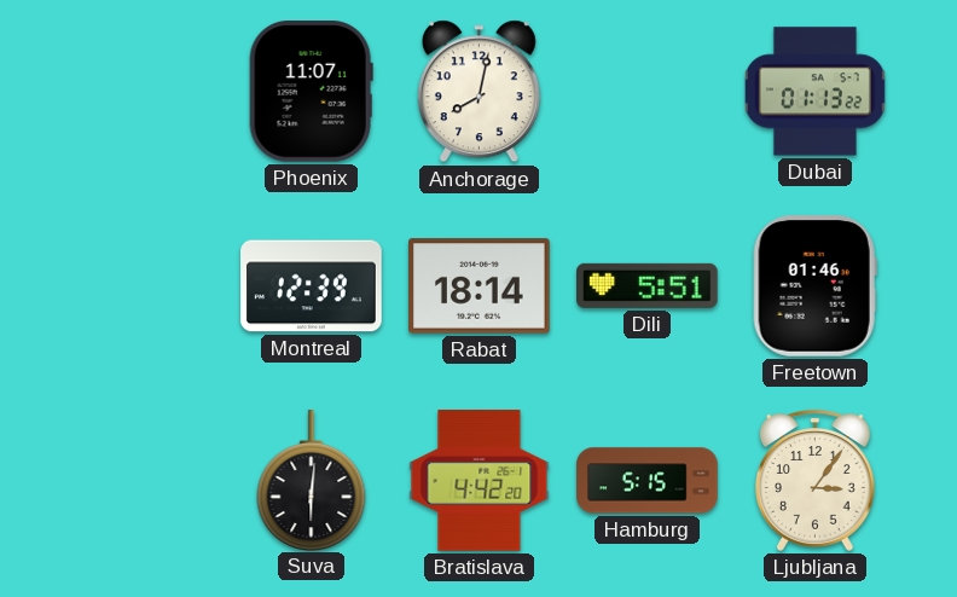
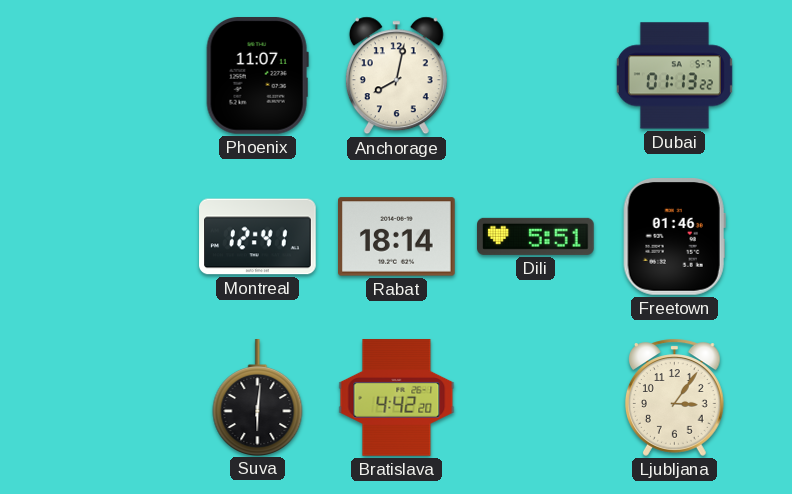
Montreal: 12:39 -> 12:41
Hamburg: 5:15 -> none
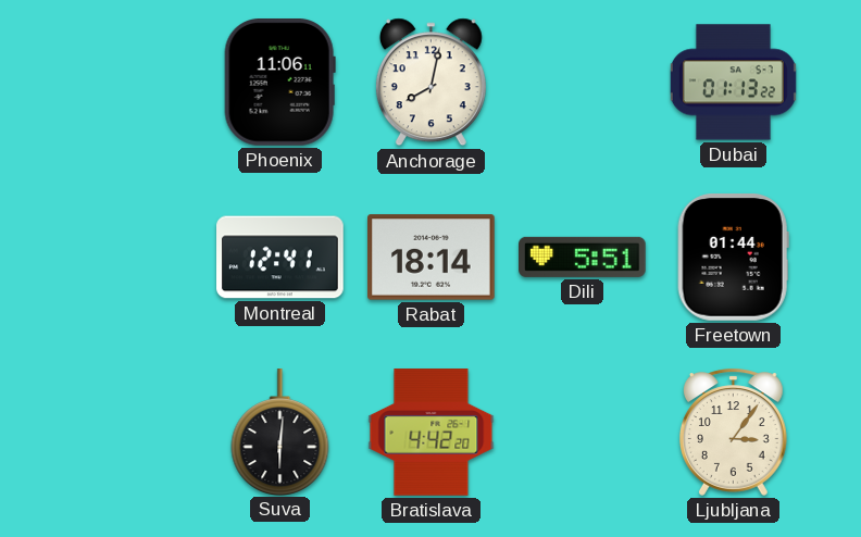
Phoenix: 11:07 -> 11:06
Freetown: 01:46 -> 01:44
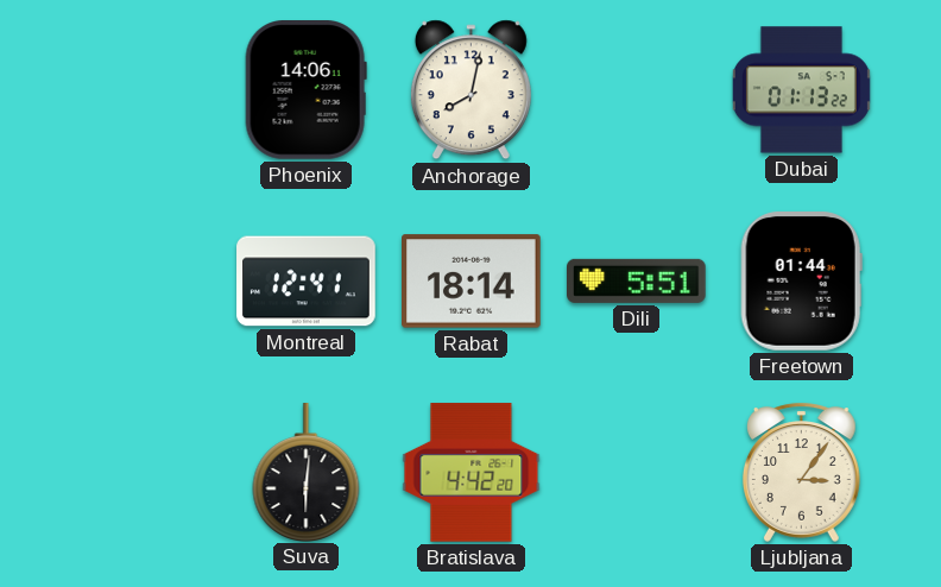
Phoenix: 11:06 -> 14:06
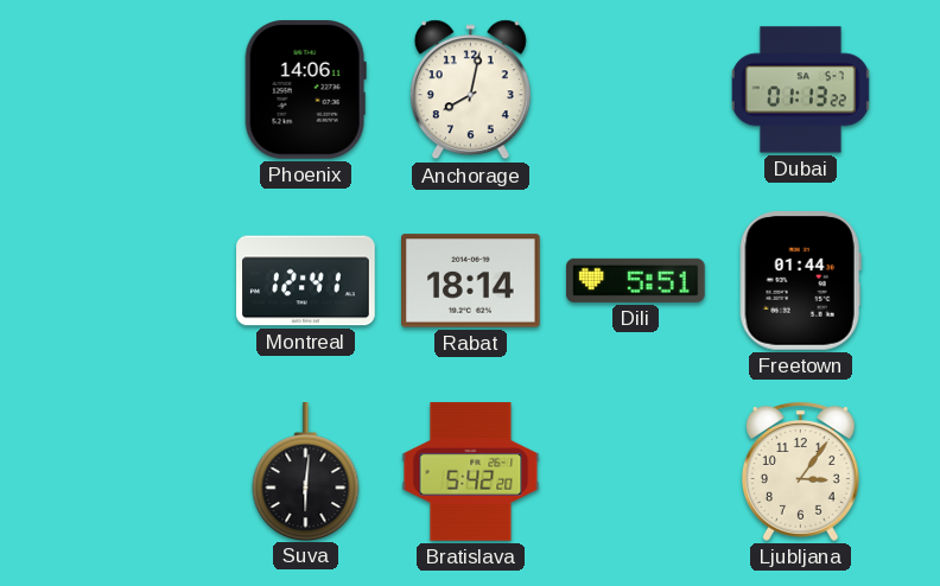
Bratislava: 4:42 -> 5:42
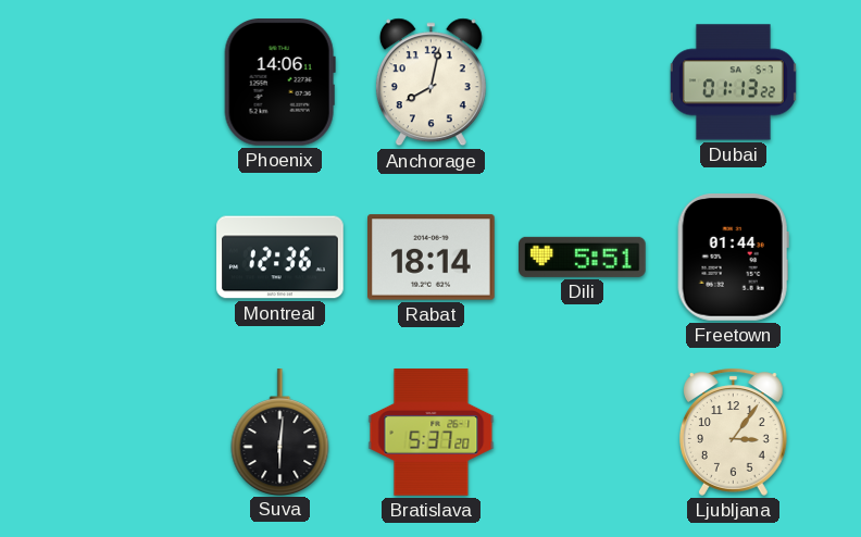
Montreal: 12:41 -> 12:36
Bratislava: 5:42 -> 5:37
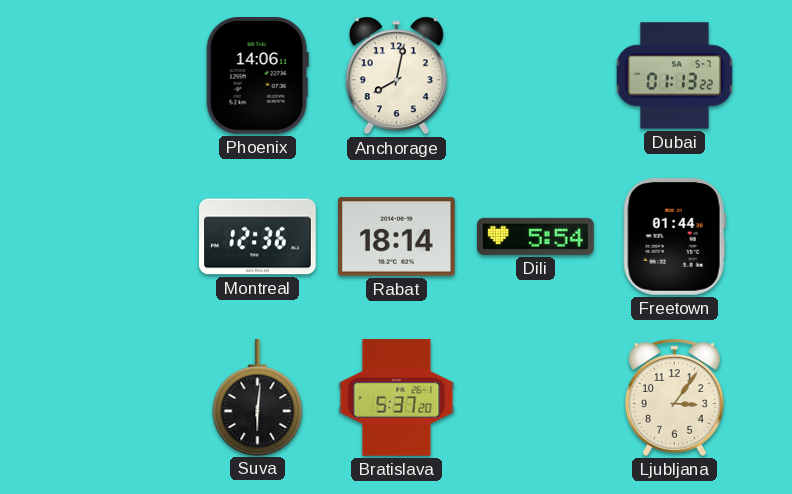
Dili: 5:51 -> 5:54
